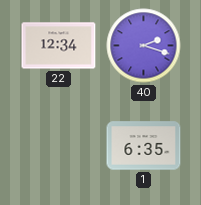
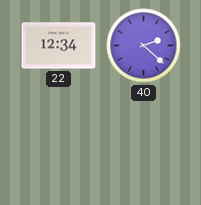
40: 2:18 -> 2:22
1: 6:35 -> none
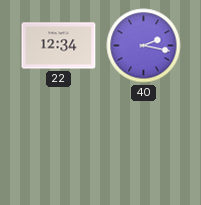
40: 2:22 -> 2:17
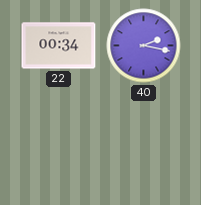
22: 12:34 -> 00:34
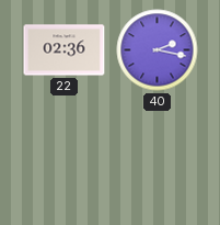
22: 00:34 -> 02:36
